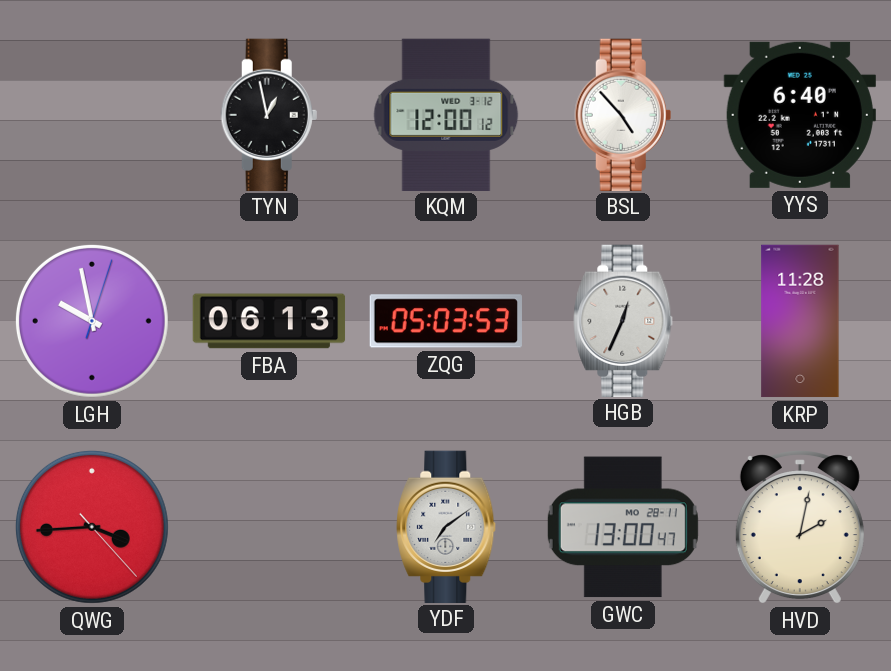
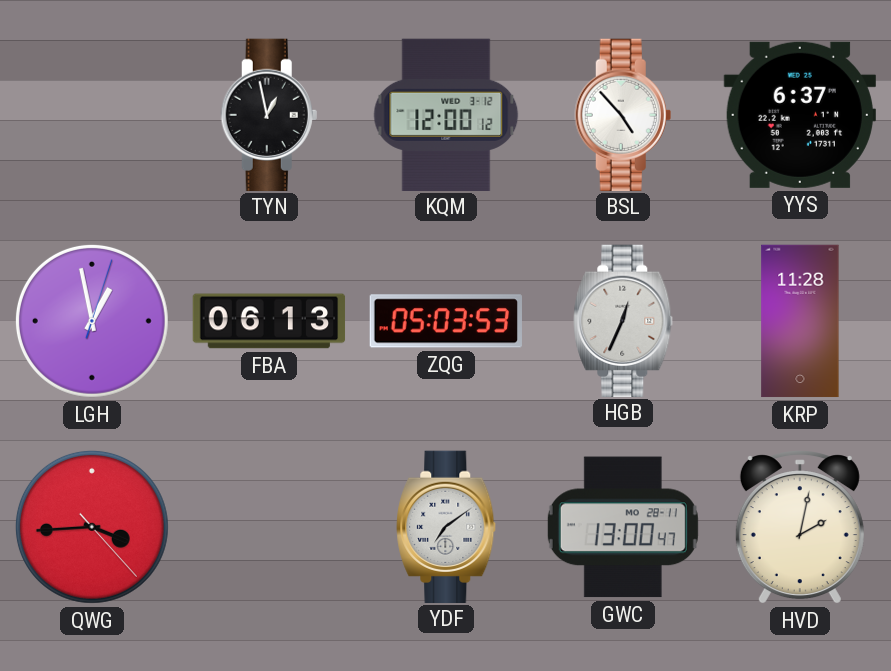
YYS: 6:40 -> 6:37
LGH: 9:58 -> 12:58
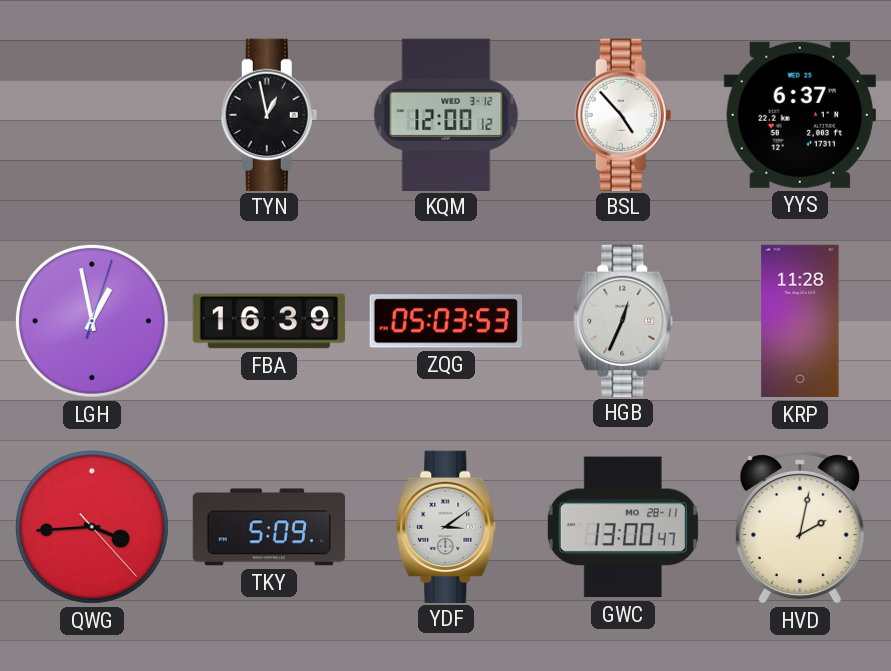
FBA: 06:13 -> 16:39
TKY: none -> 5:09
YDF: 7:09 -> 3:09
